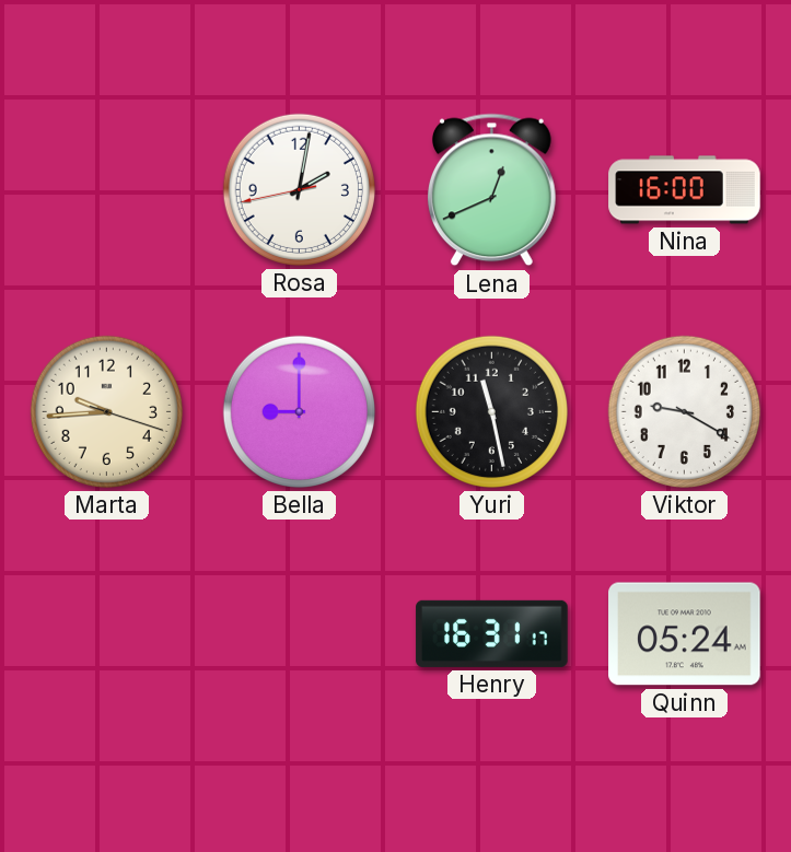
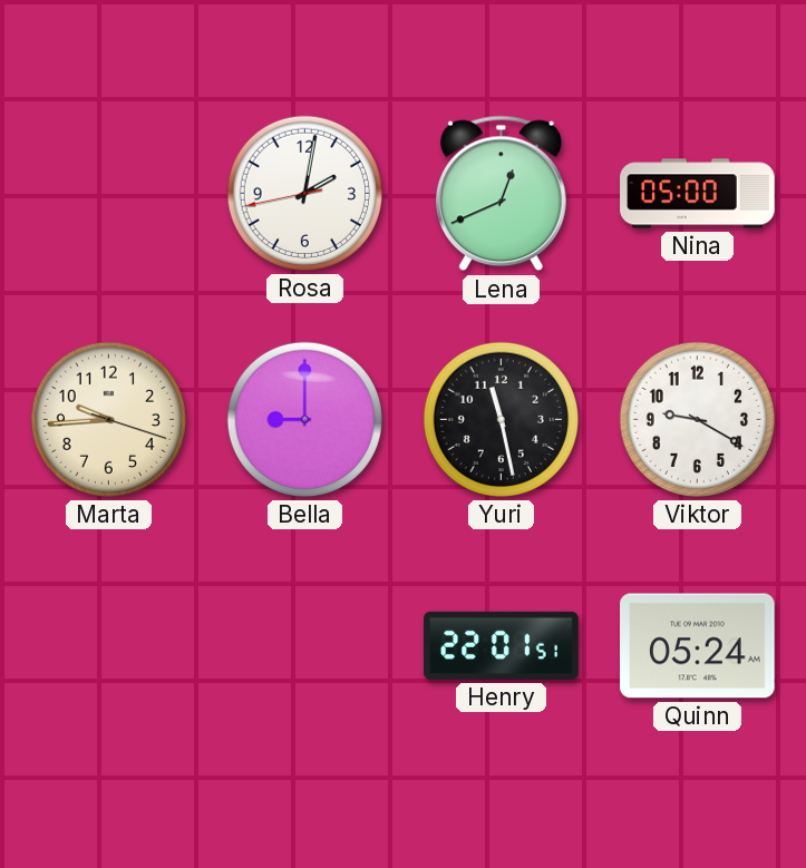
Nina: 16:00 -> 05:00
Henry: 16:31 -> 22:01
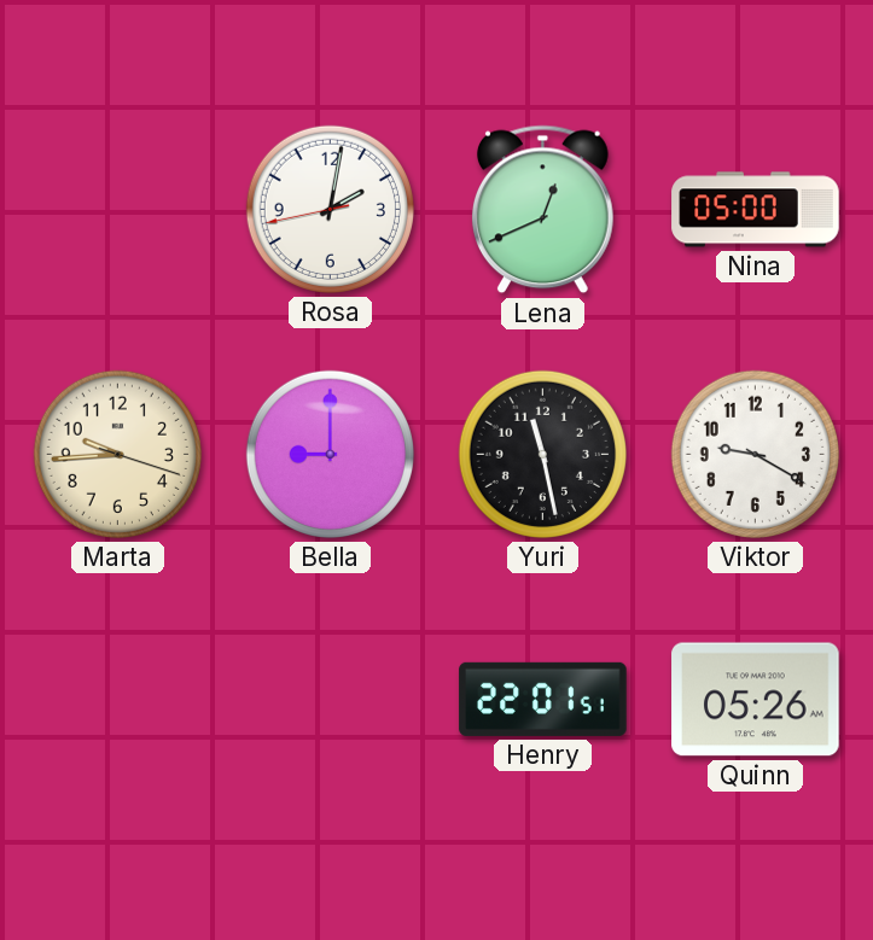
Quinn: 05:24 -> 05:26
